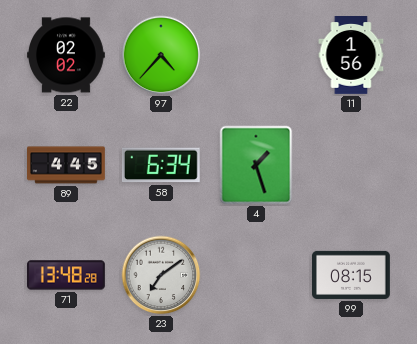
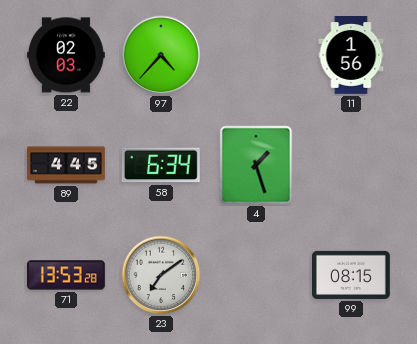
22: 02:02 -> 02:03
71: 13:48 -> 13:53
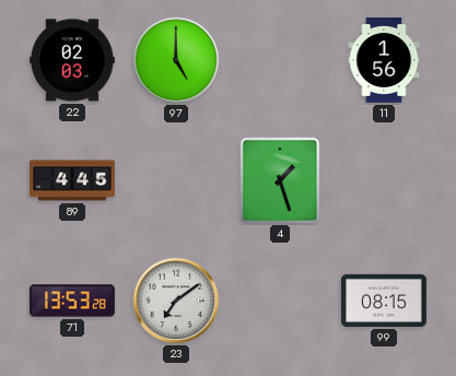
97: 4:37 -> 5:00
58: 6:34 -> none
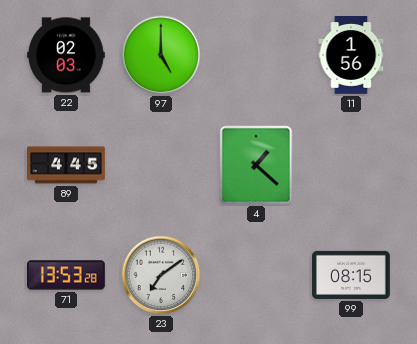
4: 1:27 -> 1:22
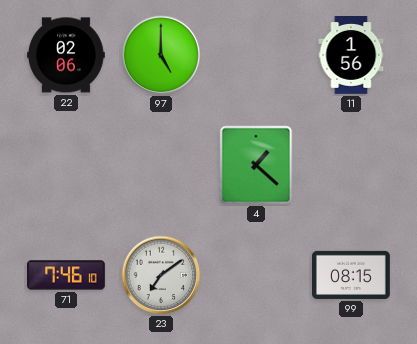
22: 02:03 -> 02:06
89: 4:45 -> none
71: 13:53 -> 7:46
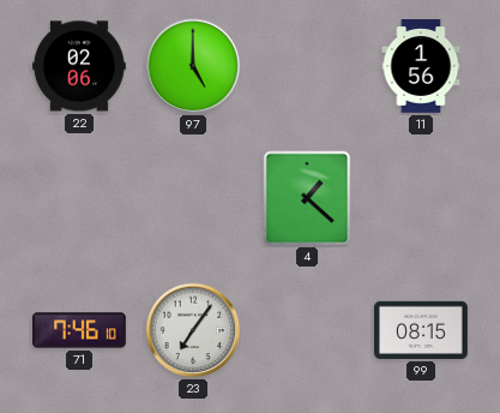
23: 7:09 -> 7:06
